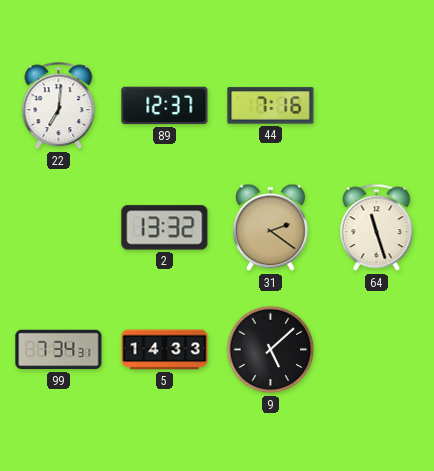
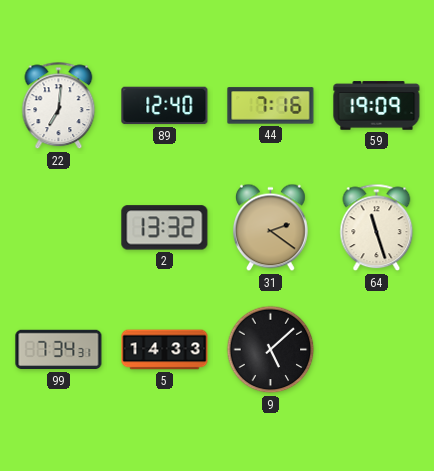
89: 12:37 -> 12:40
59: none -> 19:09
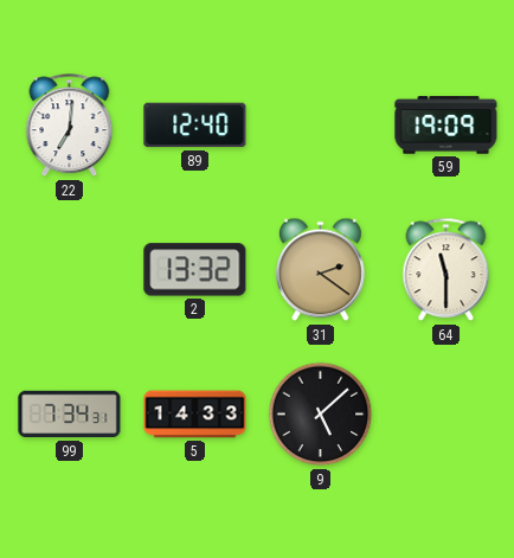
44: 7:16 -> none
64: 11:27 -> 11:30
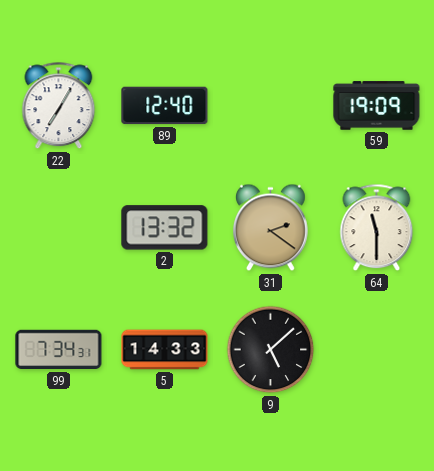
22: 7:01 -> 7:05
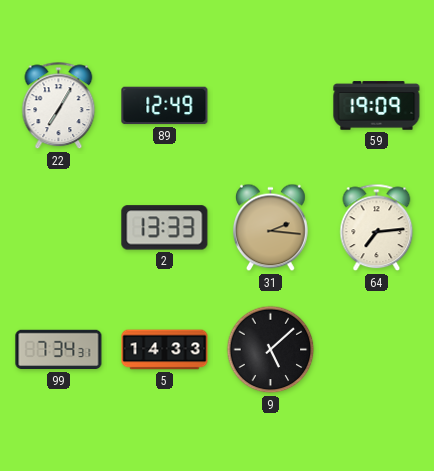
89: 12:40 -> 12:49
2: 13:32 -> 13:33
31: 2:21 -> 2:16
64: 11:30 -> 7:14
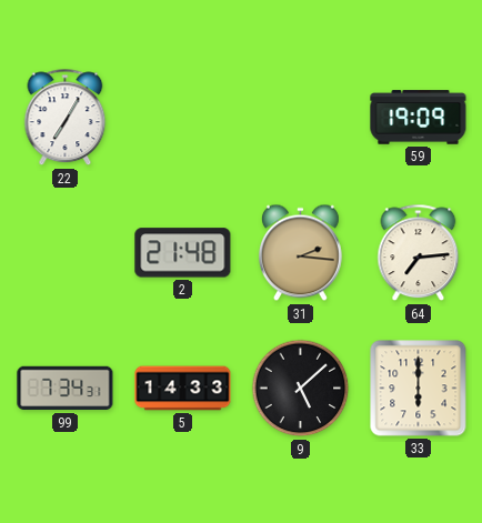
89: 12:49 -> none
2: 13:33 -> 21:48
33: none -> 6:00
